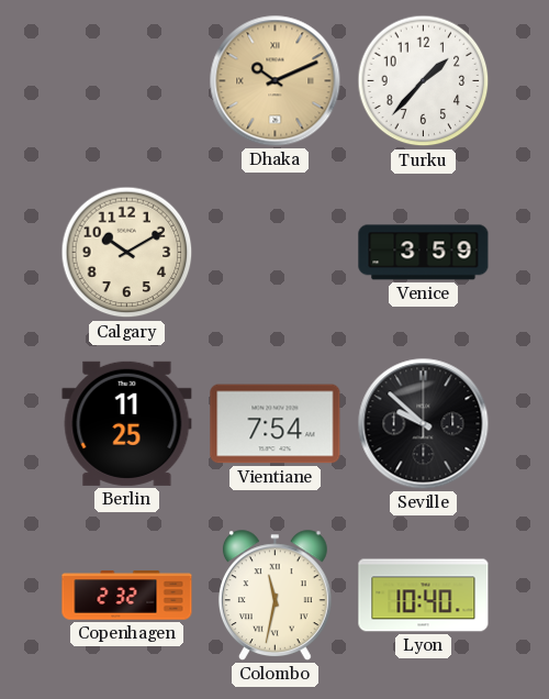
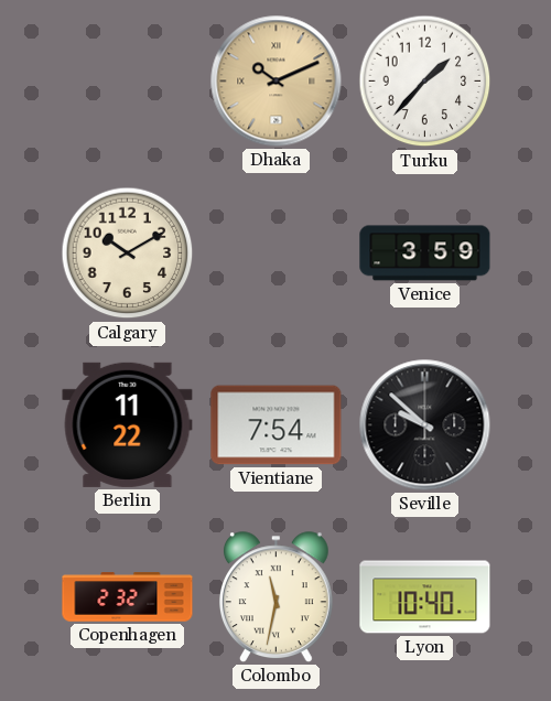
Berlin: 11:25 -> 11:22
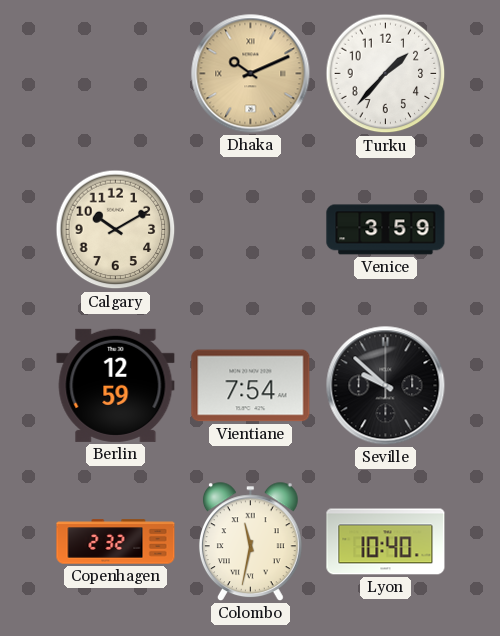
Berlin: 11:22 -> 12:59
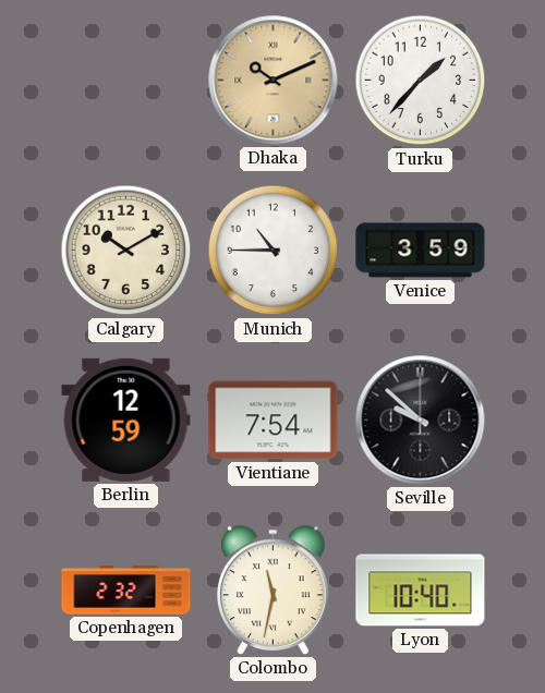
Munich: none -> 10:45
